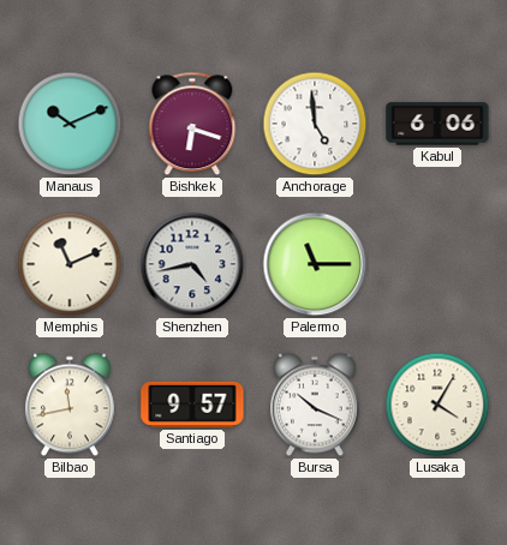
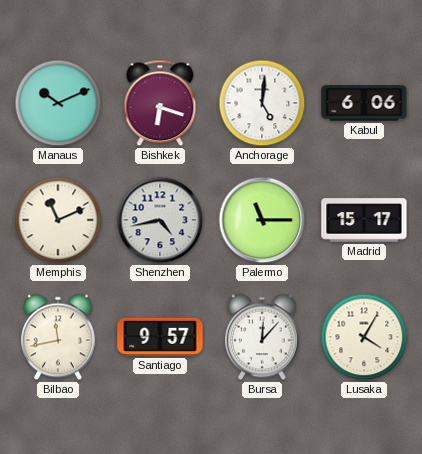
Anchorage: 4:59 -> 5:01
Madrid: none -> 15:17
Bursa: 10:19 -> 12:07
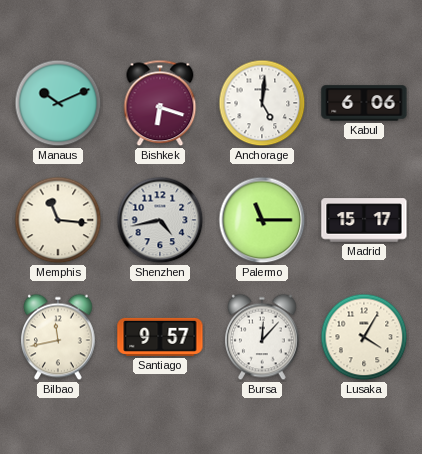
Memphis: 11:11 -> 11:16
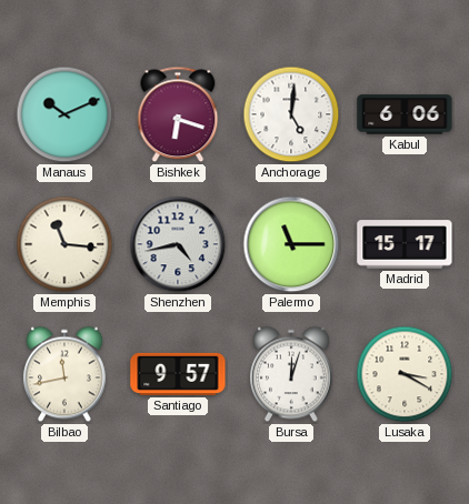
Bursa: 12:07 -> 12:03
Lusaka: 4:05 -> 3:20
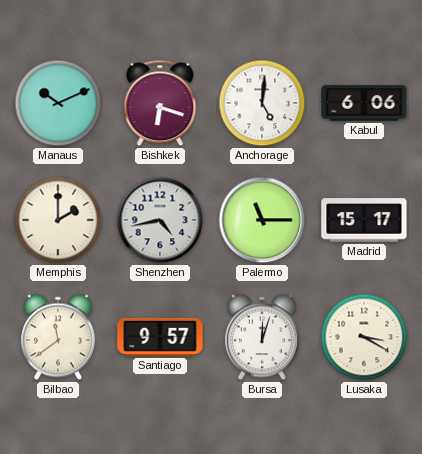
Memphis: 11:16 -> 2:00
Bilbao: 11:43 -> 11:39
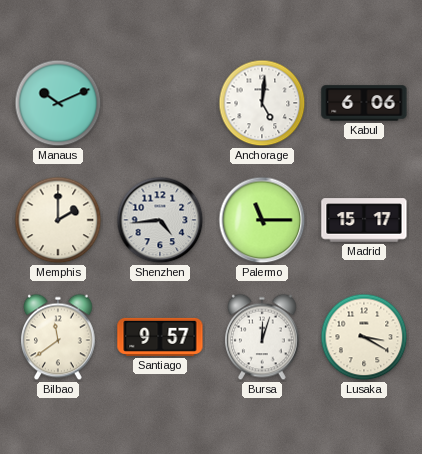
Bishkek: 6:18 -> none
Shenzhen: 4:43 -> 4:44
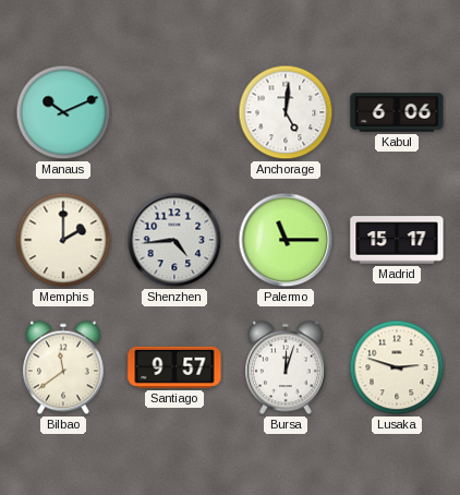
Lusaka: 3:20 -> 2:48
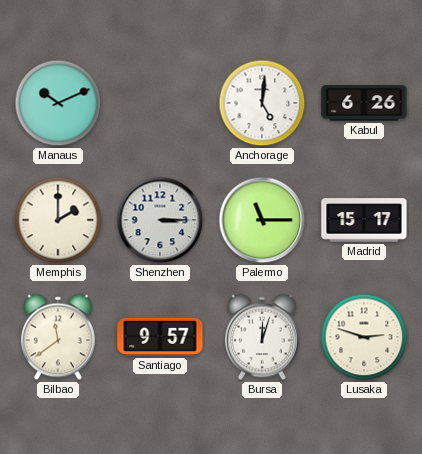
Kabul: 6:06 -> 6:26
Shenzhen: 4:44 -> 3:15
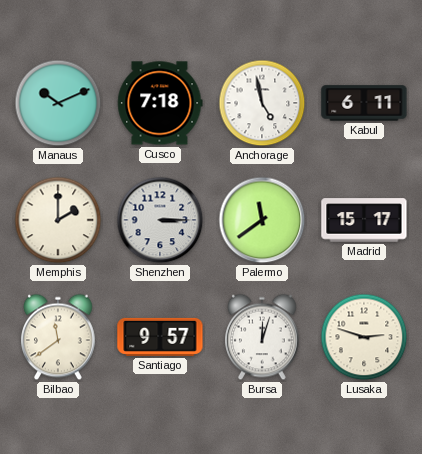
Cusco: none -> 7:18
Anchorage: 5:01 -> 4:58
Kabul: 6:26 -> 6:11
Palermo: 11:15 -> 11:39
